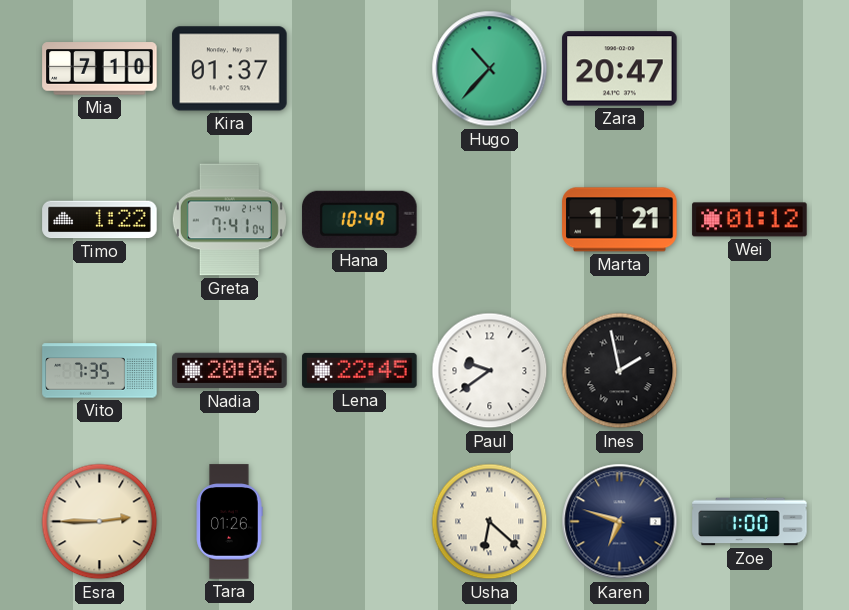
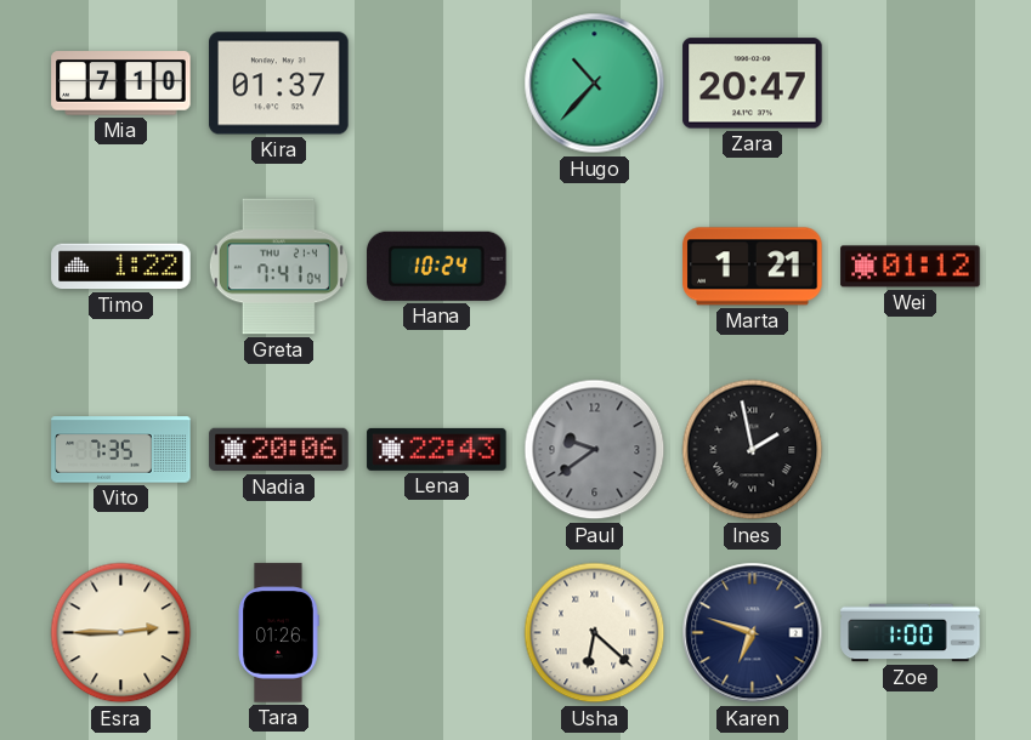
Hana: 10:49 -> 10:24
Lena: 22:45 -> 22:43
Paul dial: white -> grey
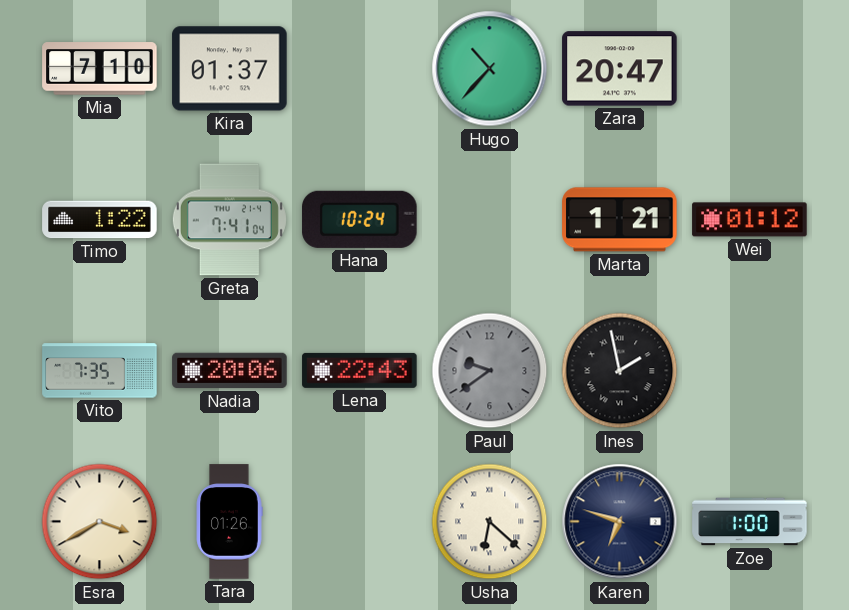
Esra: 2:45 -> 3:40
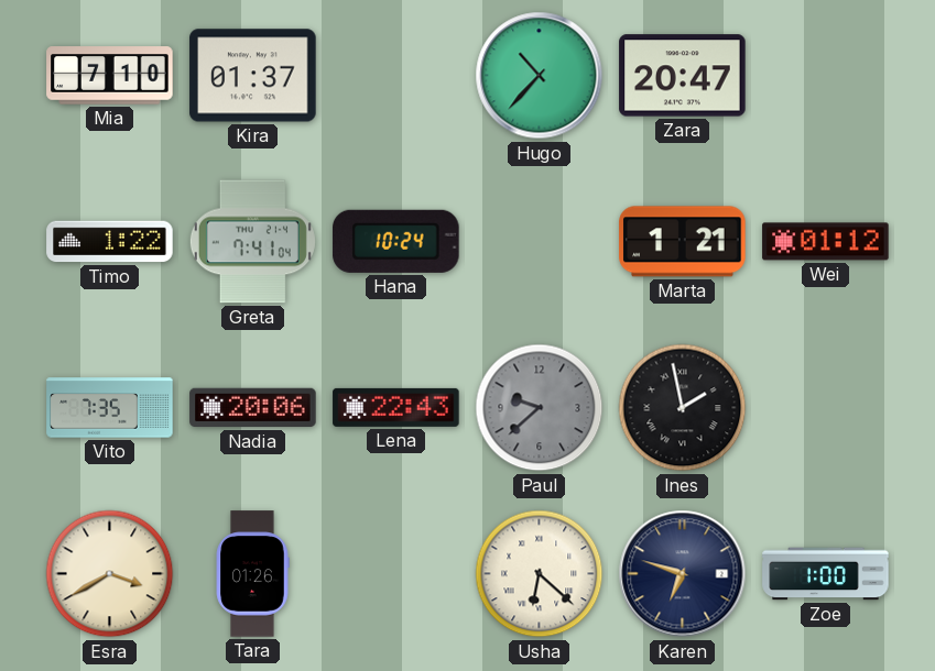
Paul: 9:39 -> 9:38
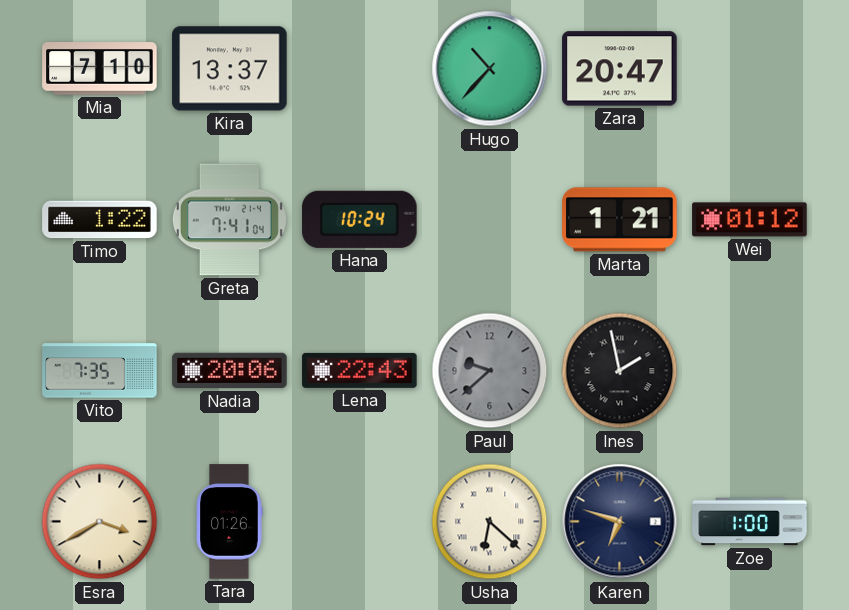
Kira: 01:37 -> 13:37
